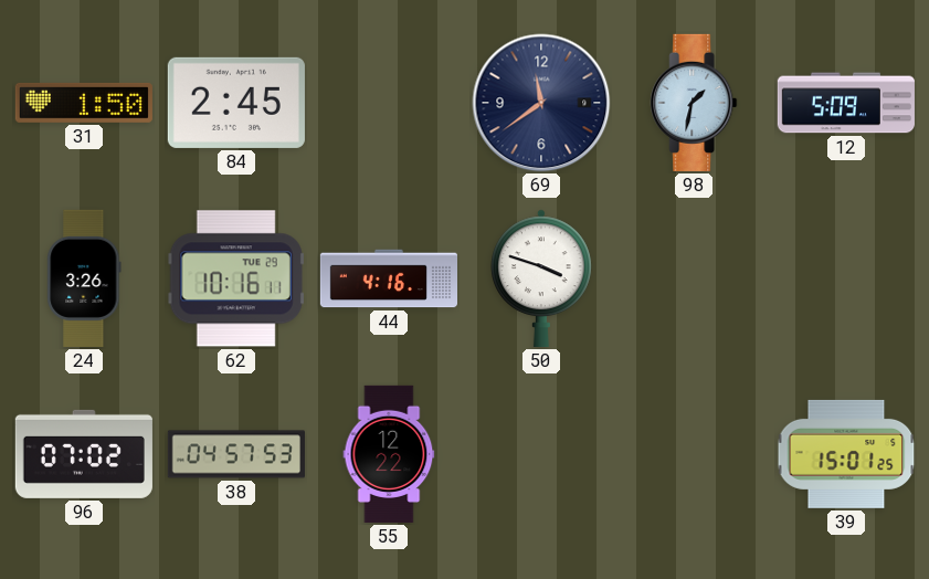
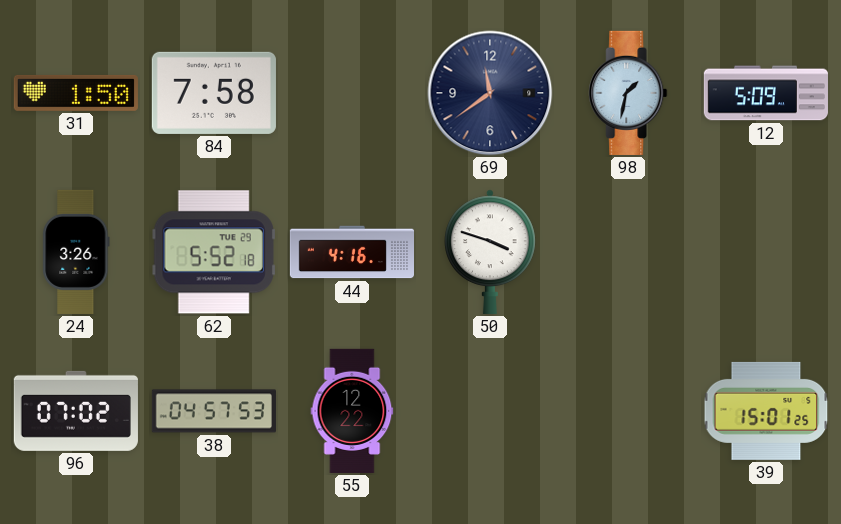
84: 2:45 -> 7:58
62: 10:16 -> 5:52
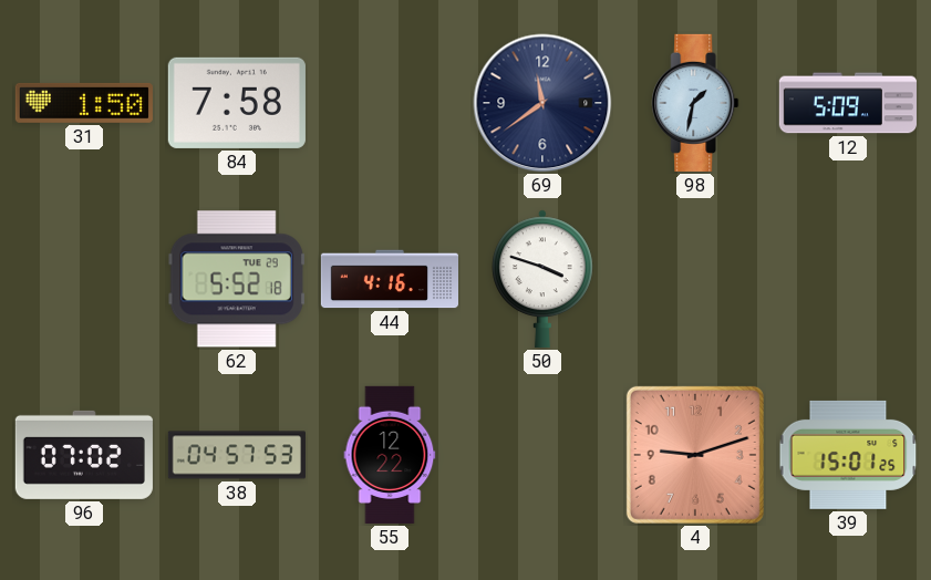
24: 3:26 -> none
4: none -> 9:12
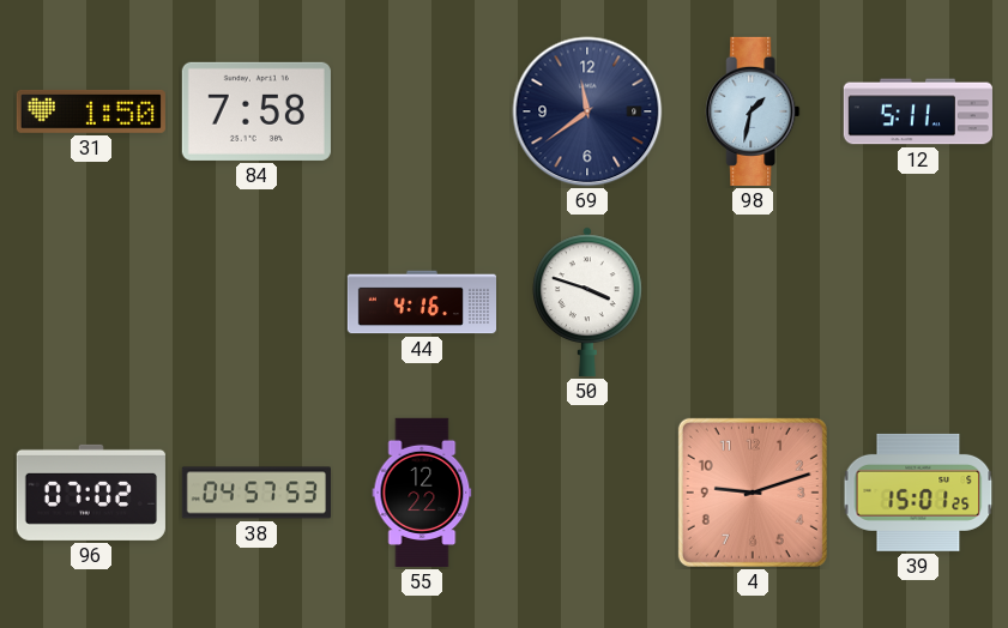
12: 5:09 -> 5:11
62: 5:52 -> none
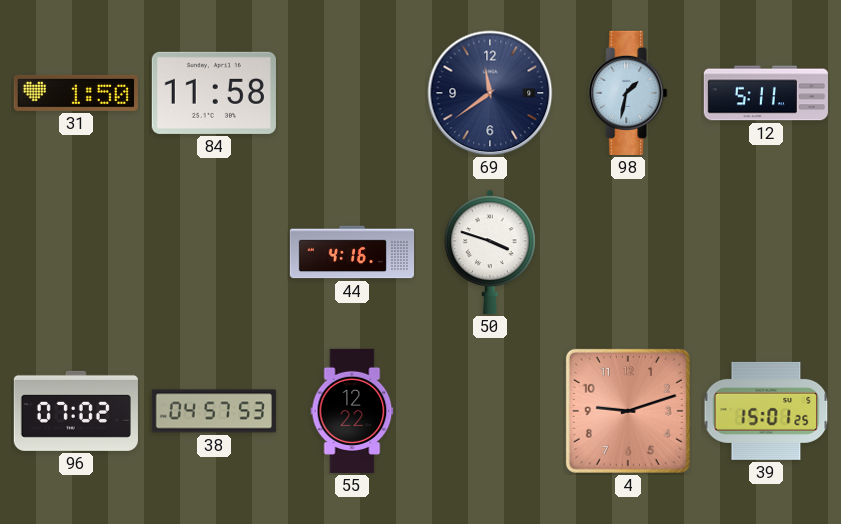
84: 7:58 -> 11:58
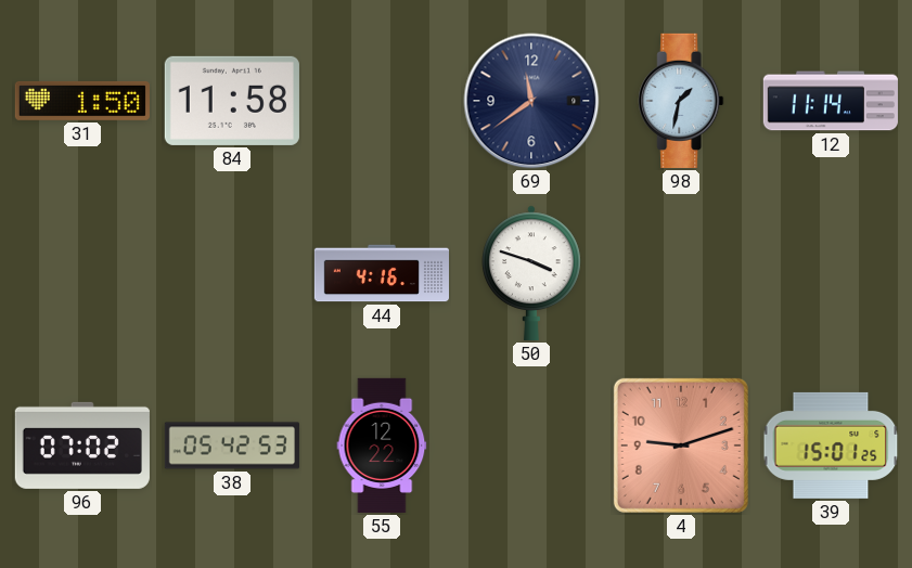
12: 5:11 -> 11:14
38: 04:57 -> 05:42
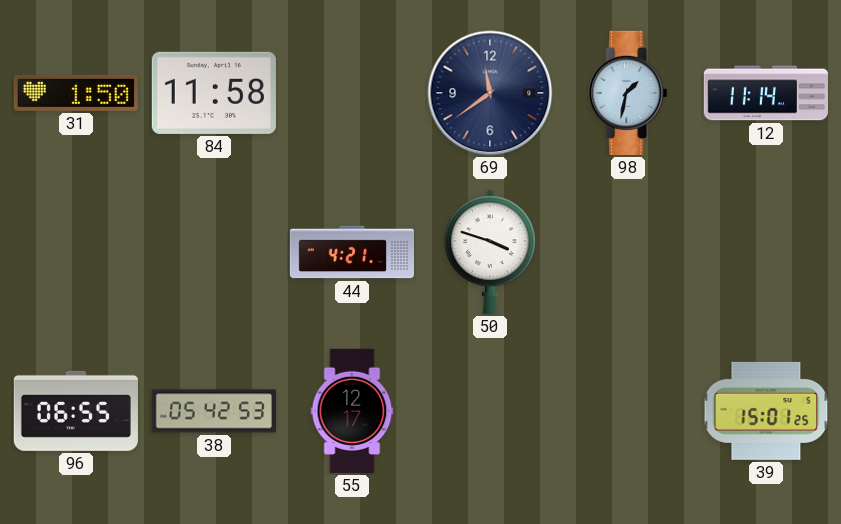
44: 4:16 -> 4:21
96: 07:02 -> 06:55
55: 12:22 -> 12:17
4: 9:12 -> none
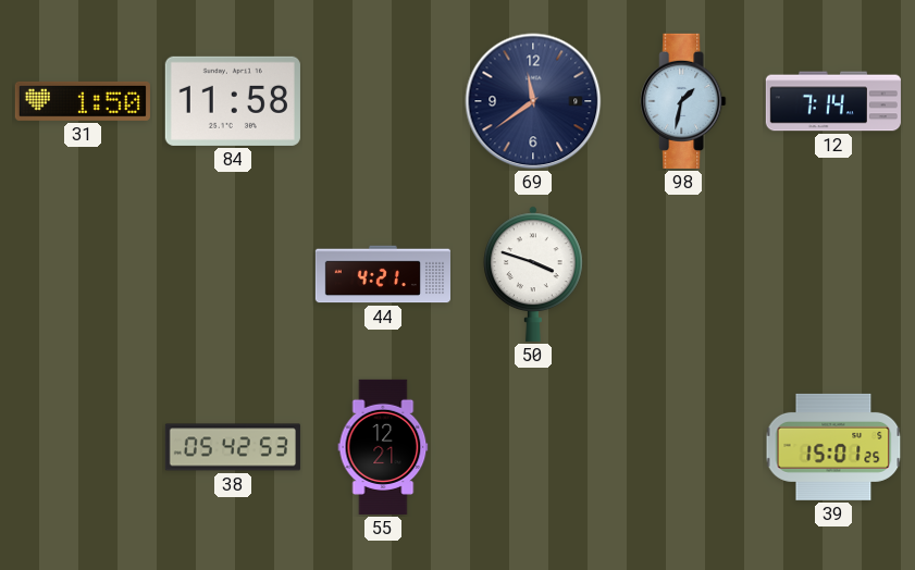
12: 11:14 -> 7:14
96: 06:55 -> none
55: 12:17 -> 12:21
